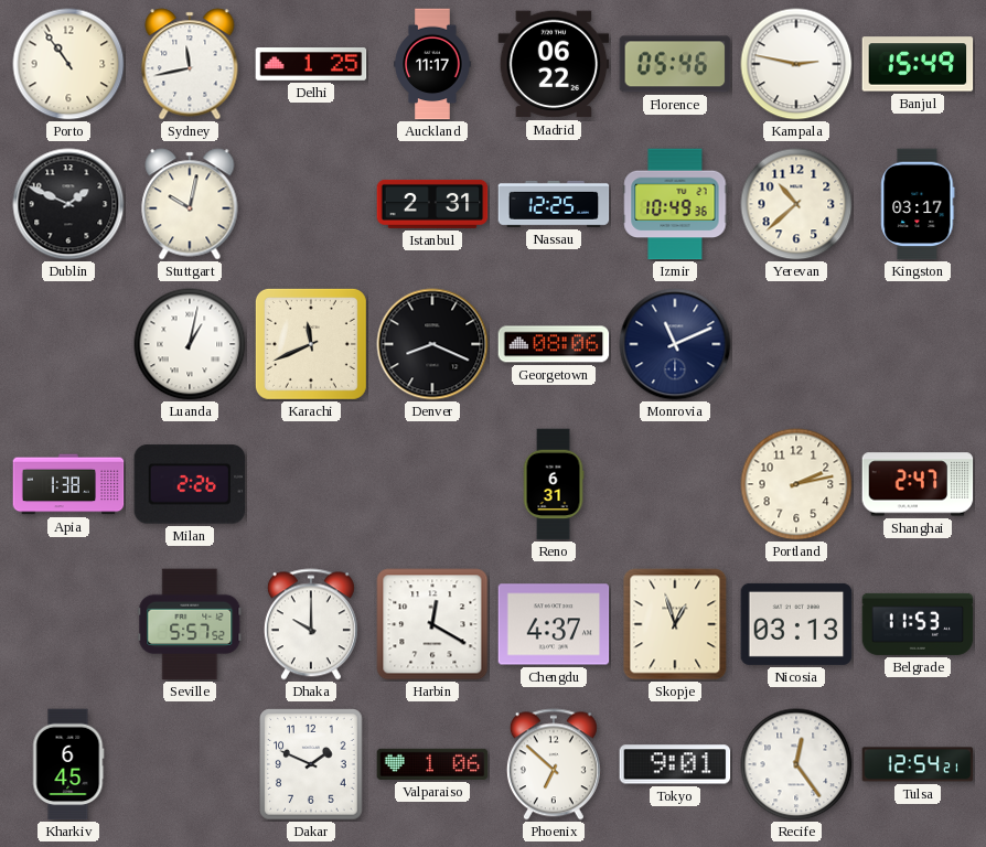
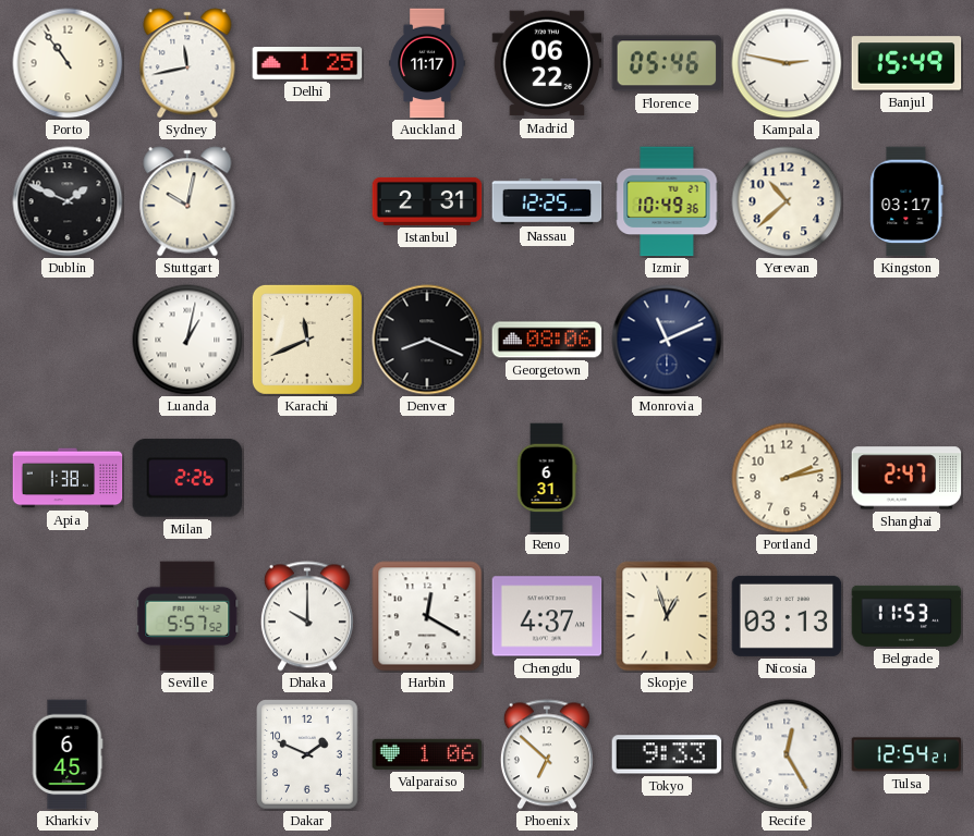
Tokyo: 9:01 -> 9:33
Recife: 12:24 -> 12:25
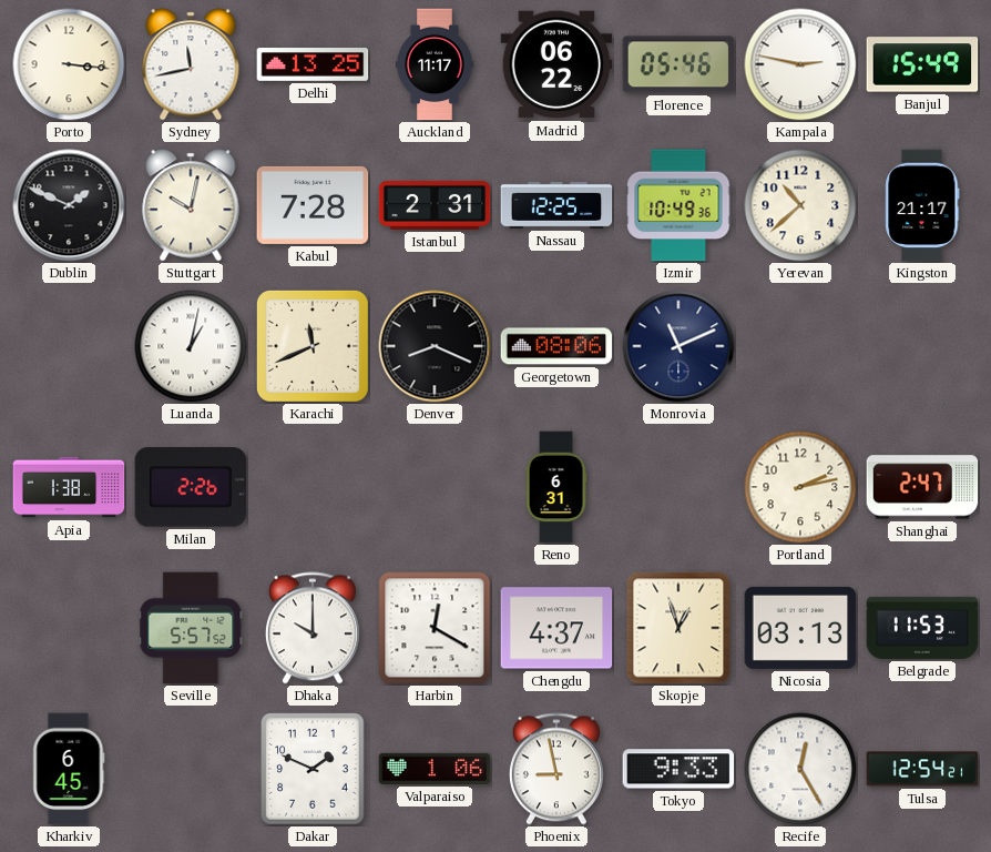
Porto: 10:54 -> 3:16
Delhi: 1:25 -> 13:25
Kabul: none -> 7:28
Kingston: 03:17 -> 21:17
Phoenix: 6:52 -> 8:58
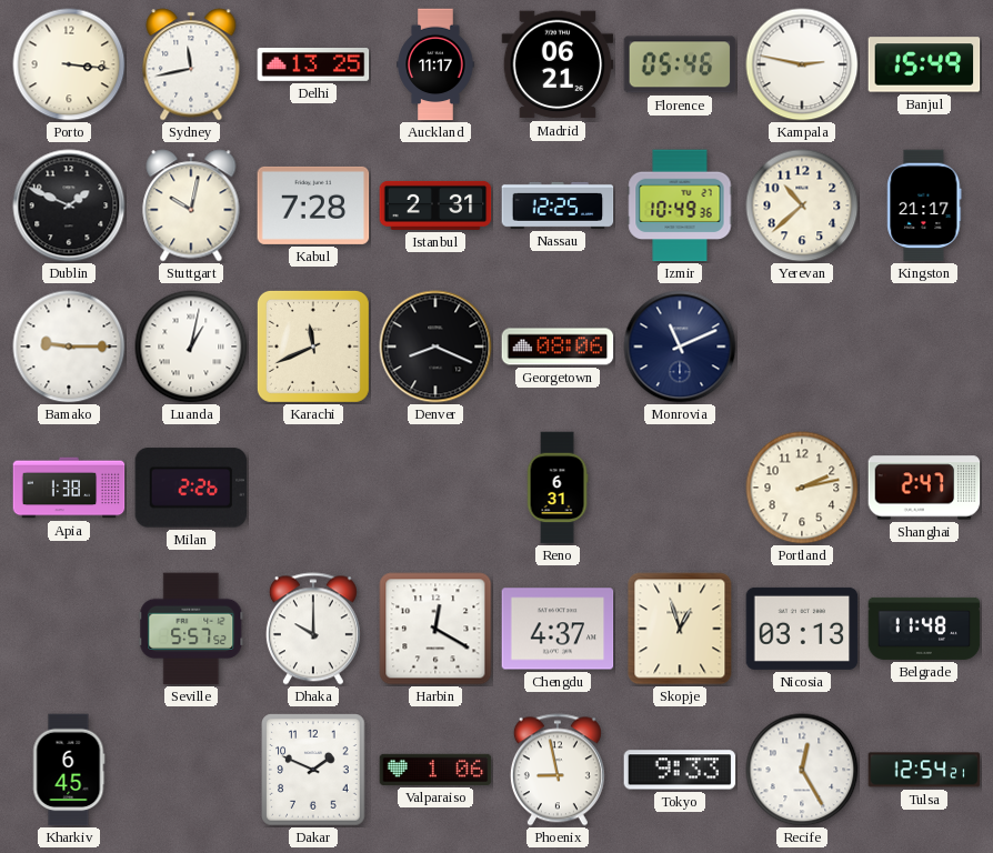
Madrid: 06:22 -> 06:21
Bamako: none -> 9:15
Belgrade: 11:53 -> 11:48
